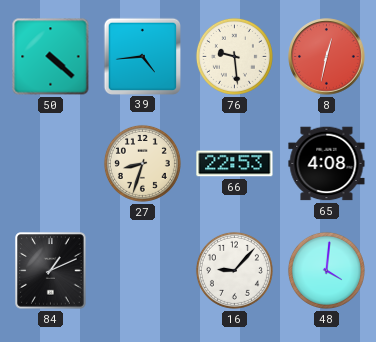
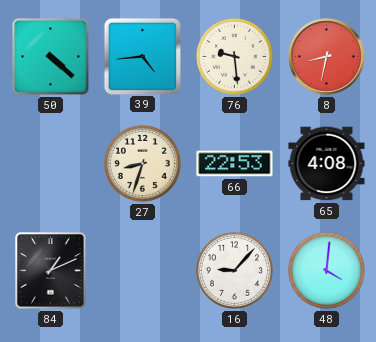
8: 12:32 -> 8:32
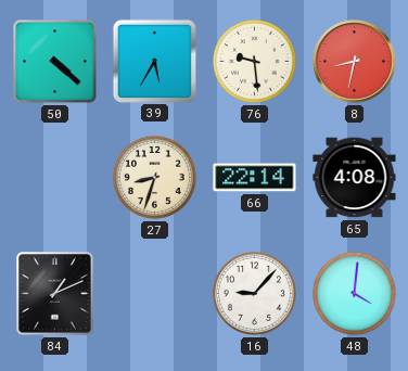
39: 4:44 -> 5:35
66: 22:53 -> 22:14
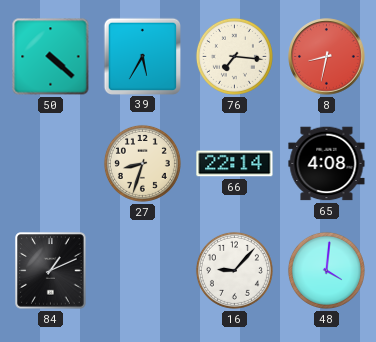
76: 9:29 -> 7:16
